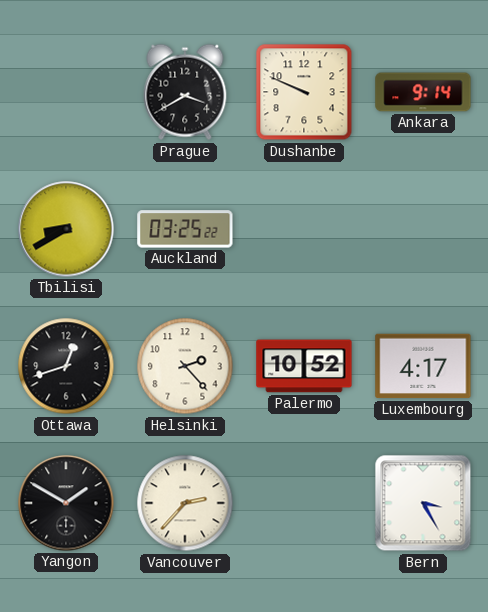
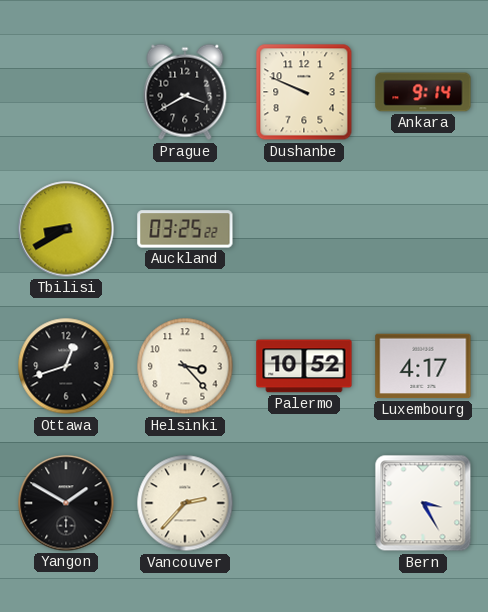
Helsinki: 2:23 -> 3:23
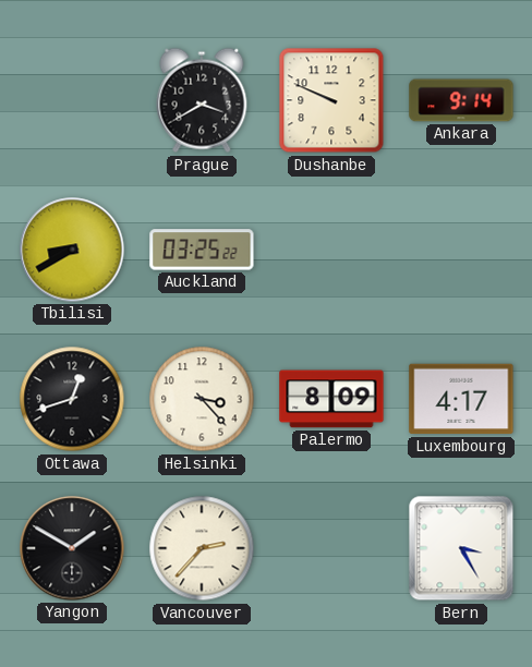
Palermo: 10:52 -> 8:09
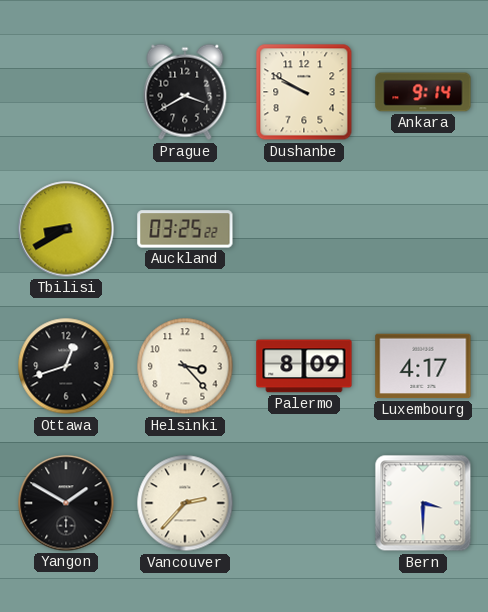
Dushanbe: 9:49 -> 9:50
Bern: 3:25 -> 3:30
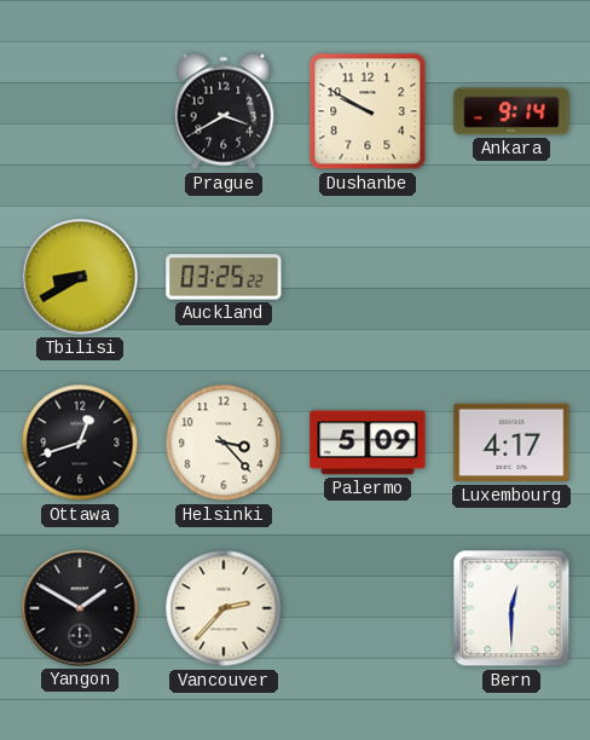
Palermo: 8:09 -> 5:09
Bern: 3:30 -> 12:30
